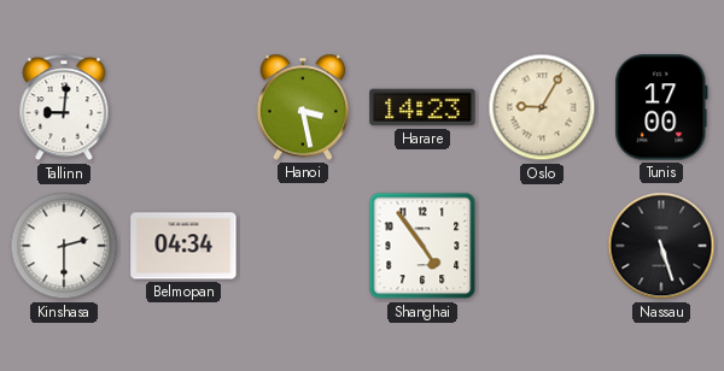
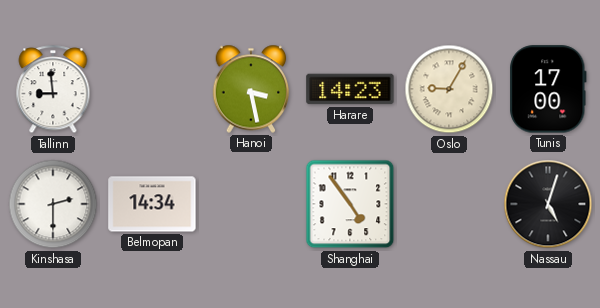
Tallinn: 9:01 -> 8:59
Belmopan: 04:34 -> 14:34
Nassau: 5:27 -> 5:03
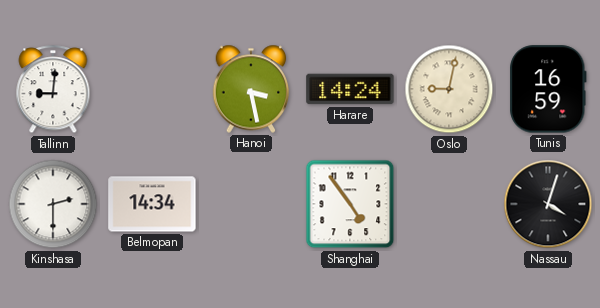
Tallinn: 8:59 -> 9:01
Harare: 14:23 -> 14:24
Oslo: 9:05 -> 9:02
Tunis: 17:00 -> 16:59
Nassau: 5:03 -> 4:03
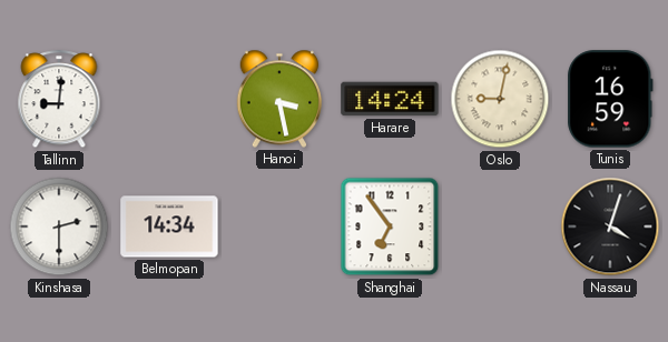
Shanghai: 4:54 -> 6:54
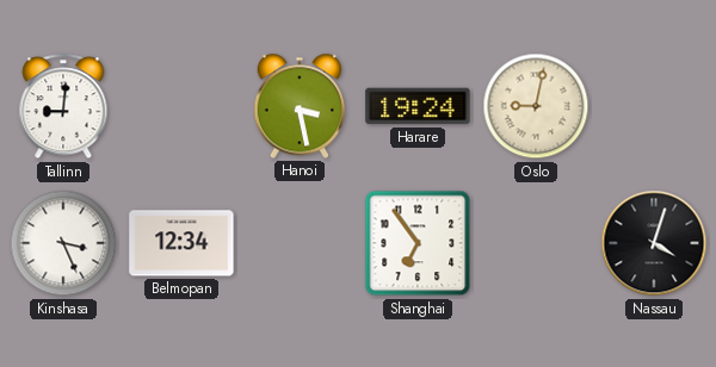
Harare: 14:24 -> 19:24
Tunis: 16:59 -> none
Kinshasa: 2:30 -> 3:26
Belmopan: 14:34 -> 12:34
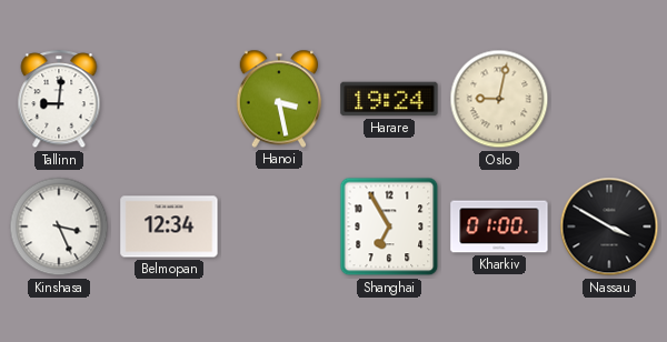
Shanghai: 6:54 -> 6:55
Kharkiv: none -> 01:00
Nassau: 4:03 -> 3:50
